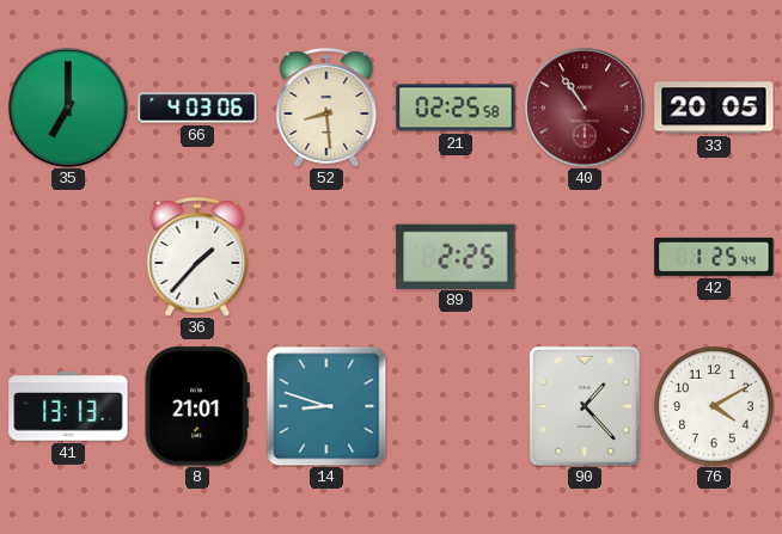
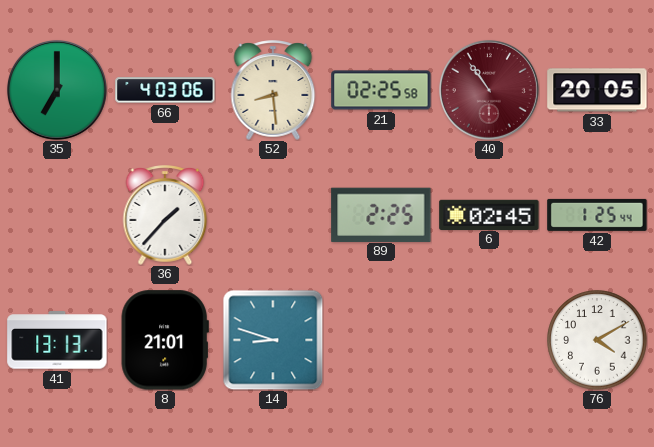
6: none -> 02:45
90: 1:23 -> none
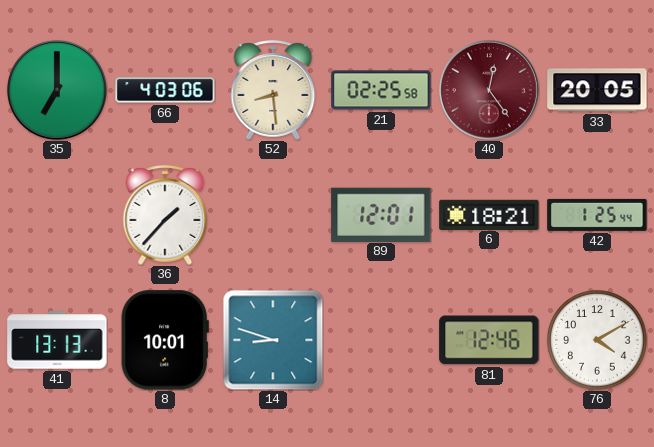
40: 10:54 -> 12:24
89: 2:25 -> 12:01
6: 02:45 -> 18:21
8: 21:01 -> 10:01
81: none -> 12:46
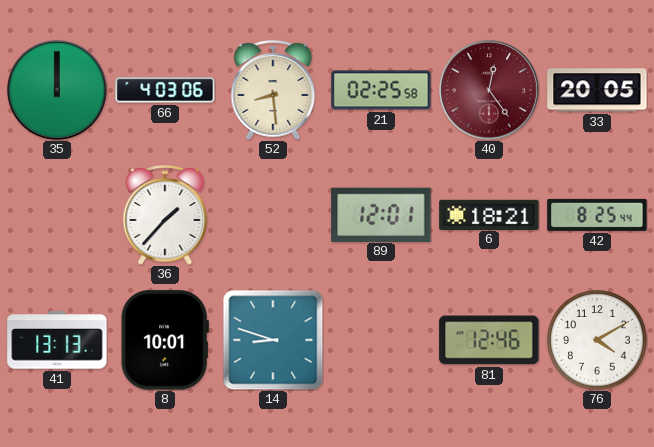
35: 7:00 -> 12:00
42: 1:25 -> 8:25
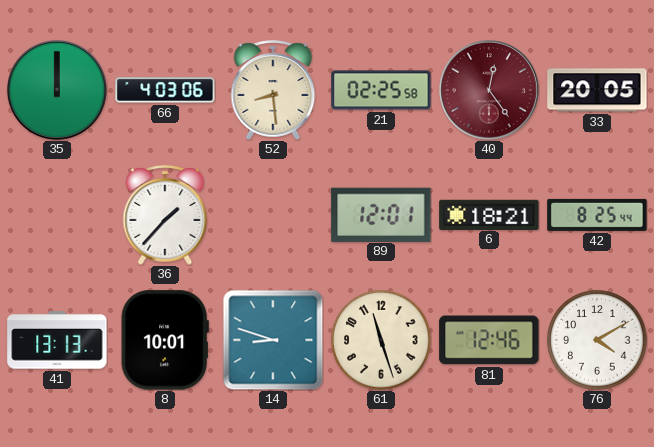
61: none -> 11:27
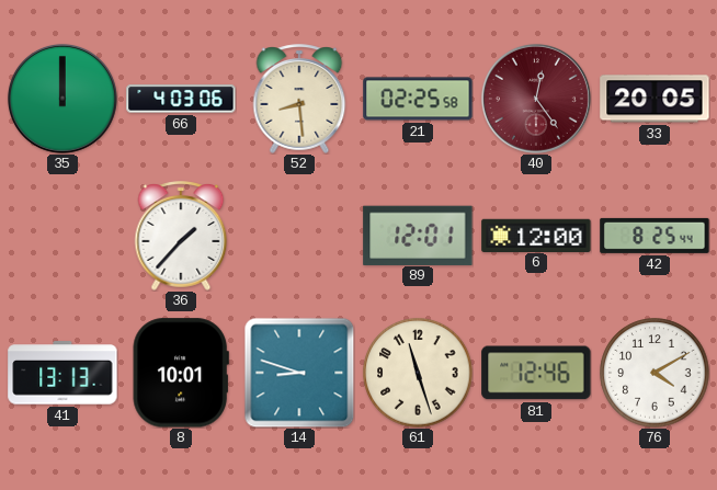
6: 18:21 -> 12:00
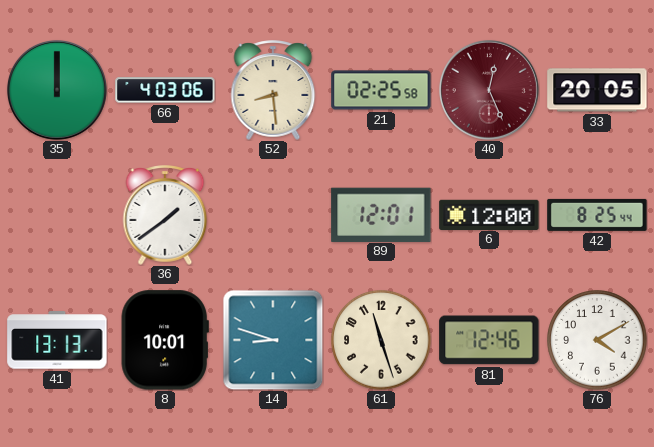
40: 12:24 -> 12:26
36: 1:37 -> 1:39
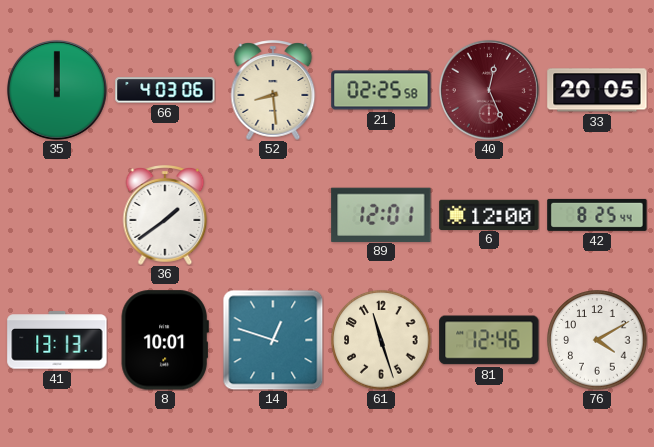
14: 8:48 -> 12:48
